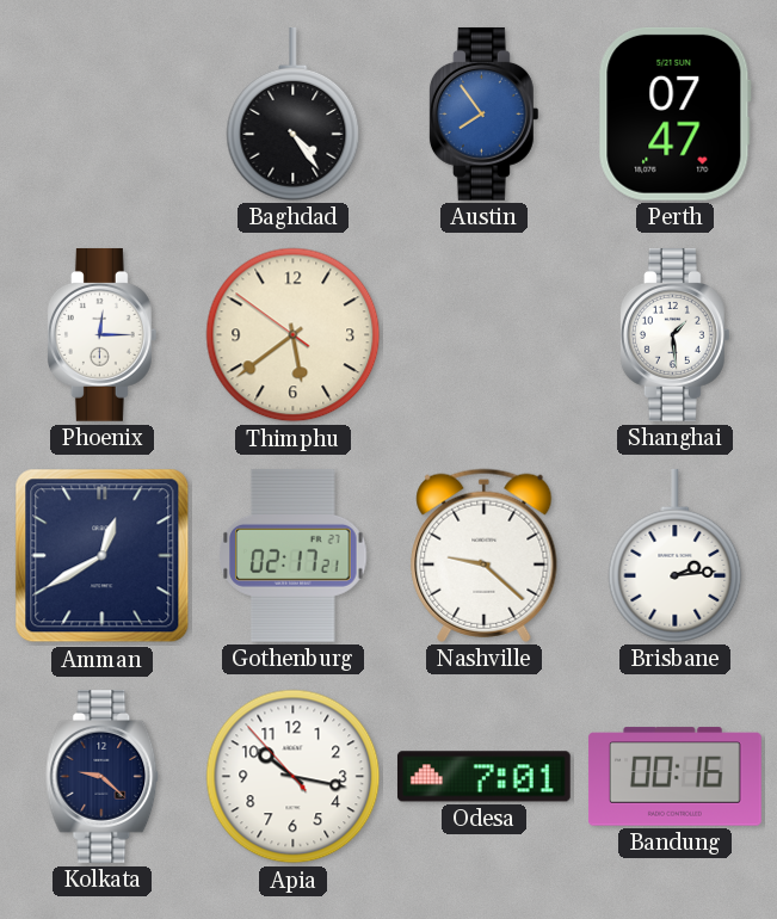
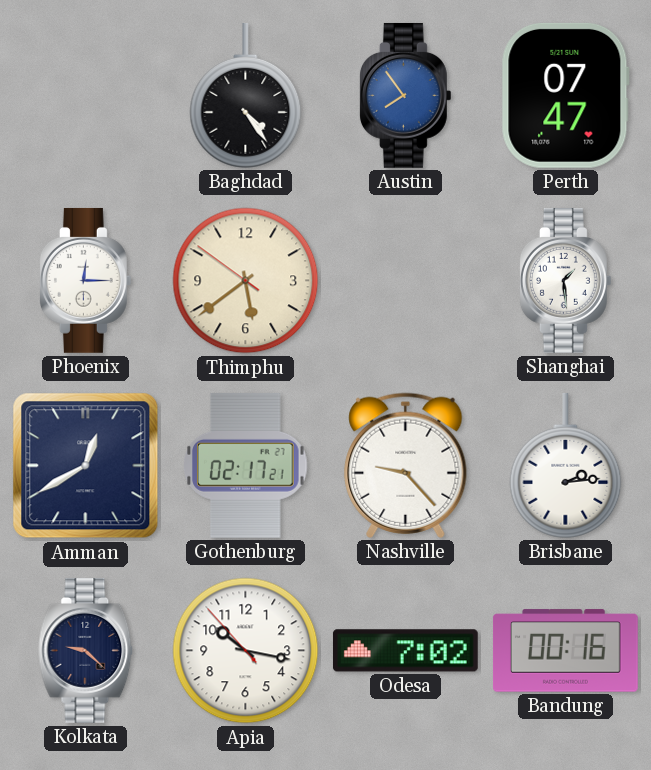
Nashville: 9:22 -> 9:23
Odesa: 7:01 -> 7:02
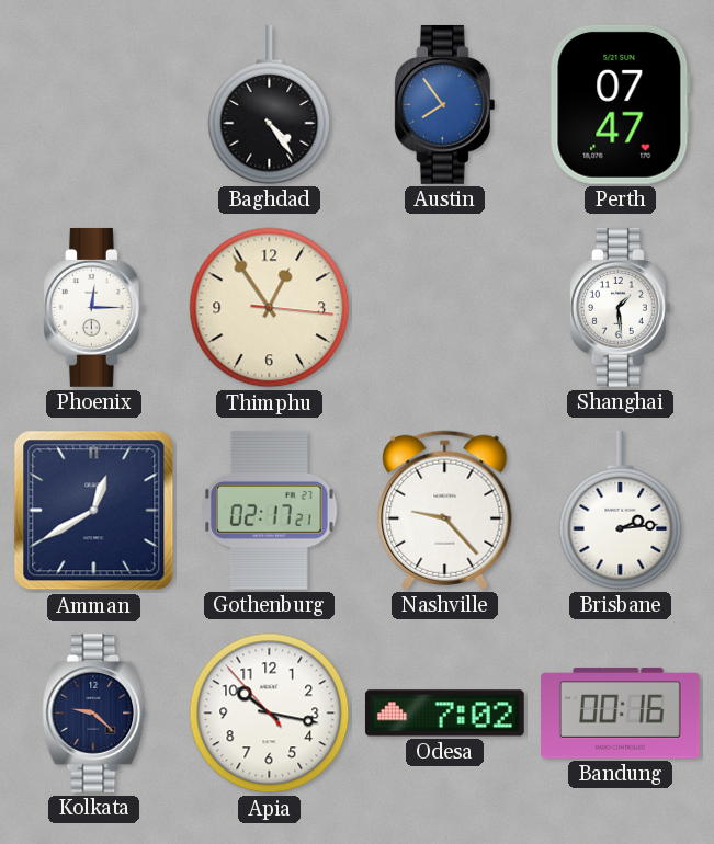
Thimphu: 5:38 -> 12:54
